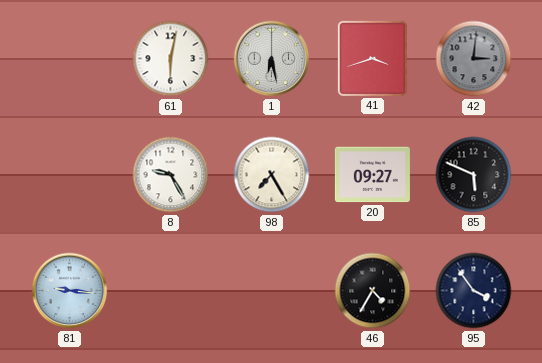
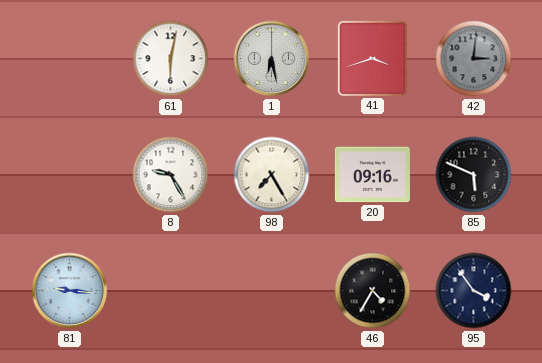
20: 09:27 -> 09:16
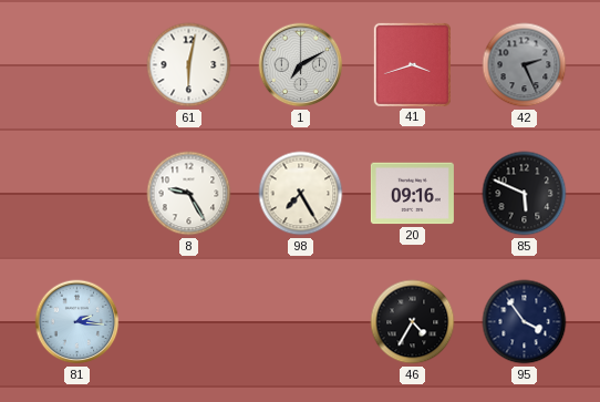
1: 6:28 -> 7:10
42: 3:01 -> 2:26
81: 9:16 -> 2:16
